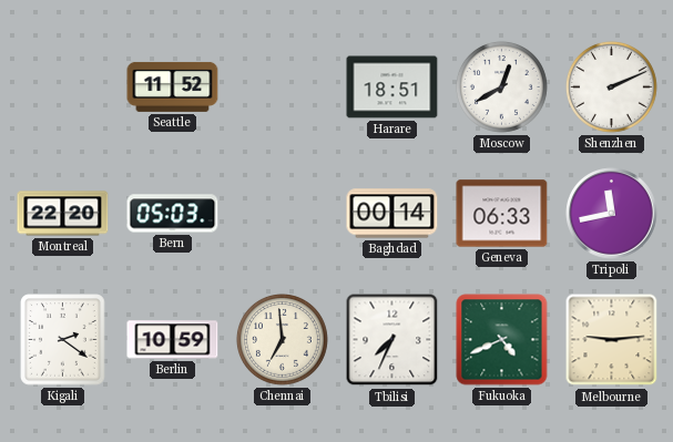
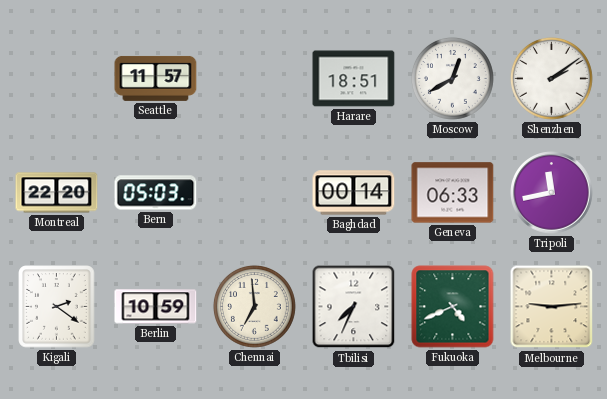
Seattle: 11:52 -> 11:57
Shenzhen: 2:11 -> 2:09
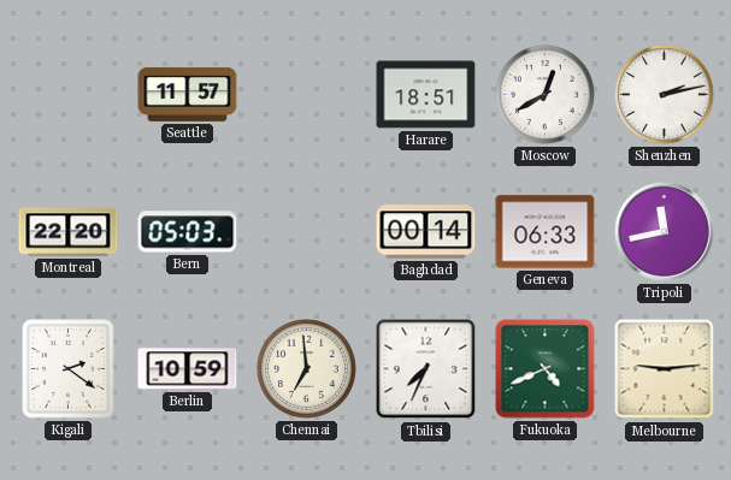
Shenzhen: 2:09 -> 2:13
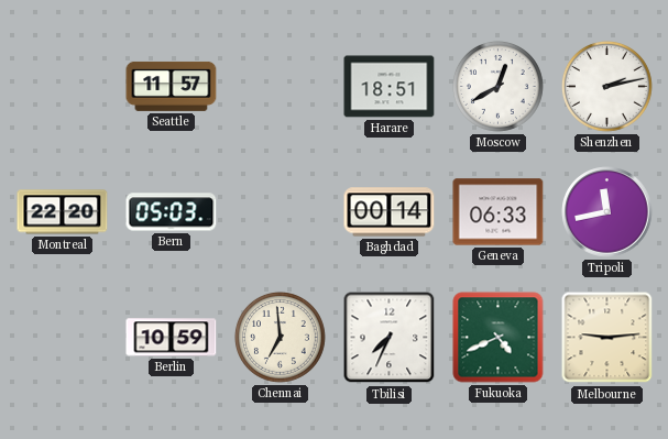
Kigali: 2:21 -> none
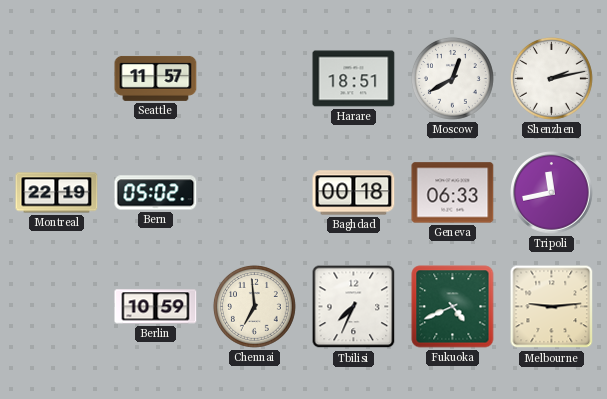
Montreal: 22:20 -> 22:19
Bern: 05:03 -> 05:02
Baghdad: 00:14 -> 00:18
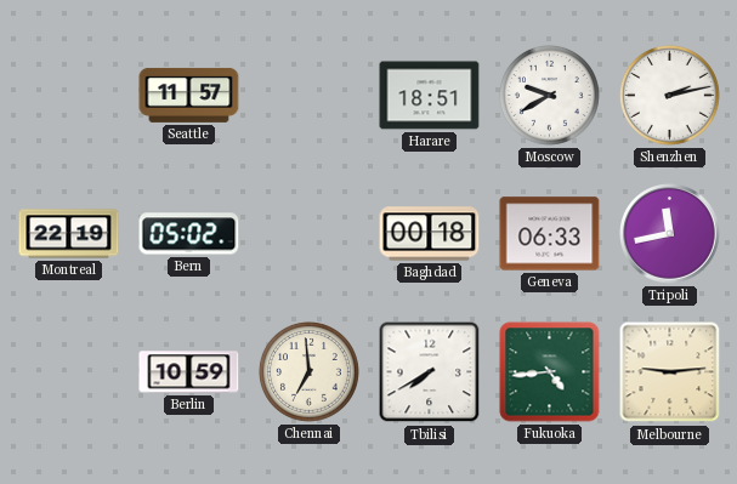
Moscow: 12:40 -> 9:40
Tbilisi: 7:34 -> 7:40
Fukuoka: 4:41 -> 4:44
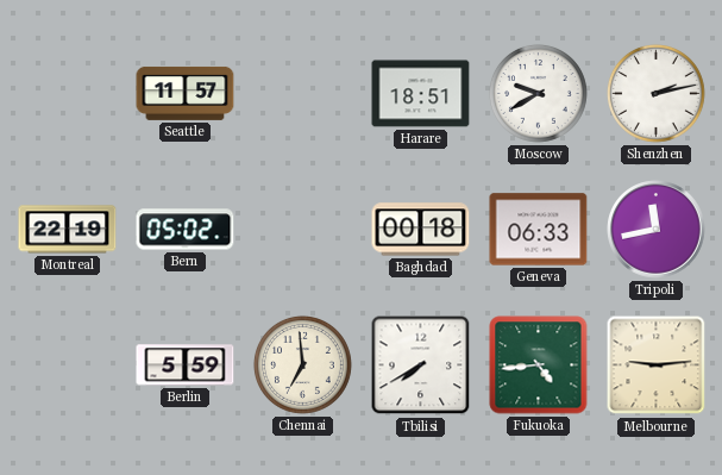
Berlin: 10:59 -> 5:59
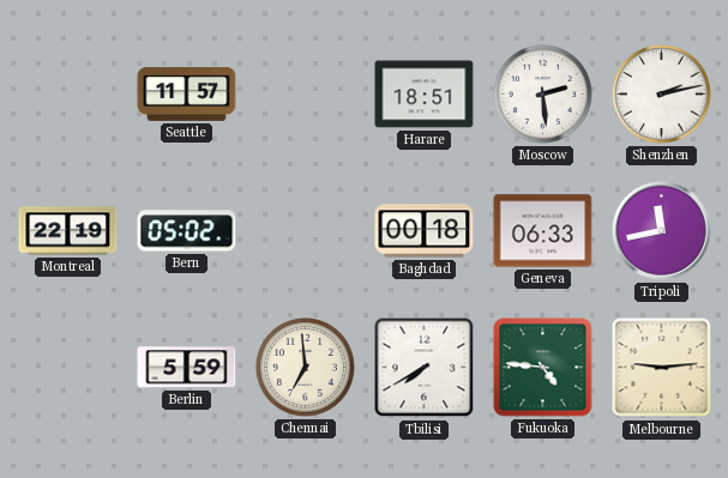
Moscow: 9:40 -> 2:29
Fukuoka: 4:44 -> 4:46
